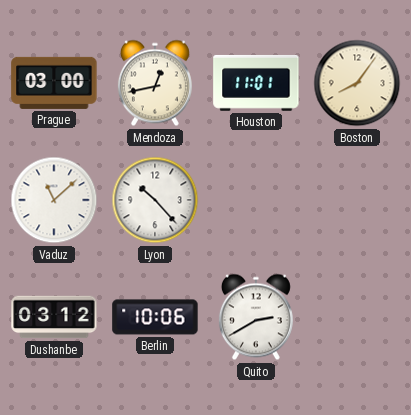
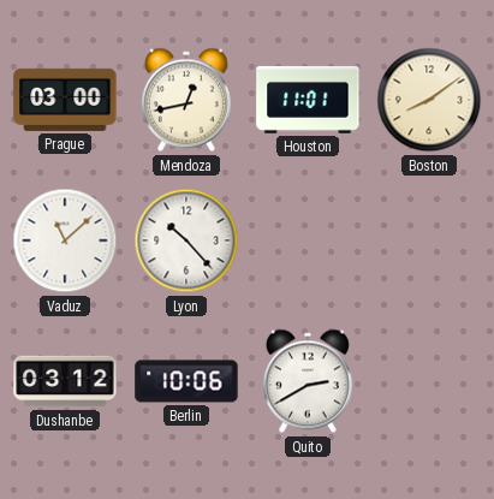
Boston: 8:06 -> 8:09
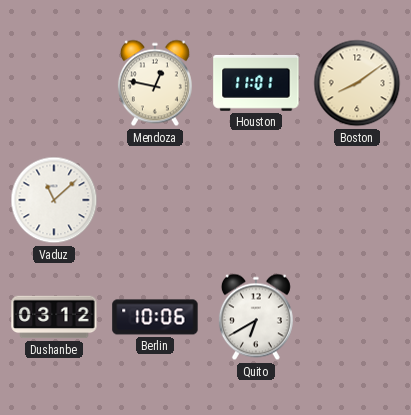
Prague: 03:00 -> none
Mendoza: 12:43 -> 12:47
Lyon: 10:23 -> none
Quito: 2:40 -> 6:40
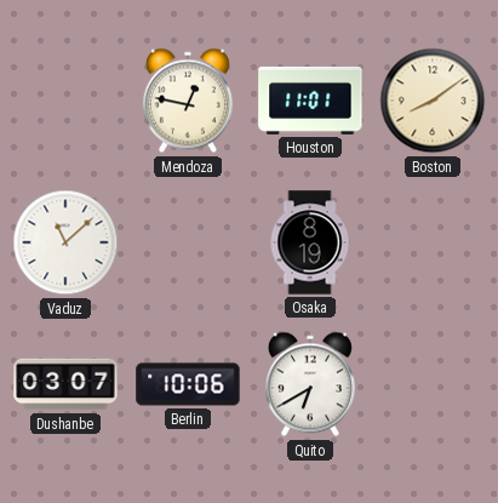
Osaka: none -> 8:19
Dushanbe: 03:12 -> 03:07
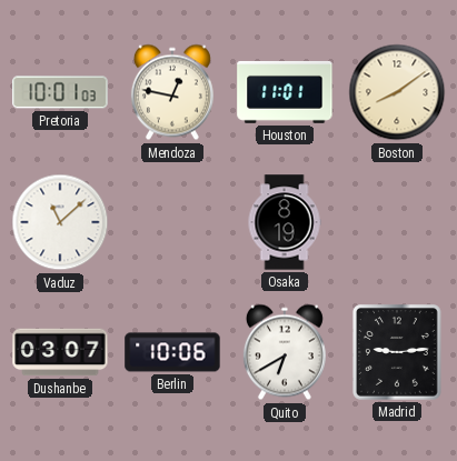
Pretoria: none -> 10:01
Madrid: none -> 9:14
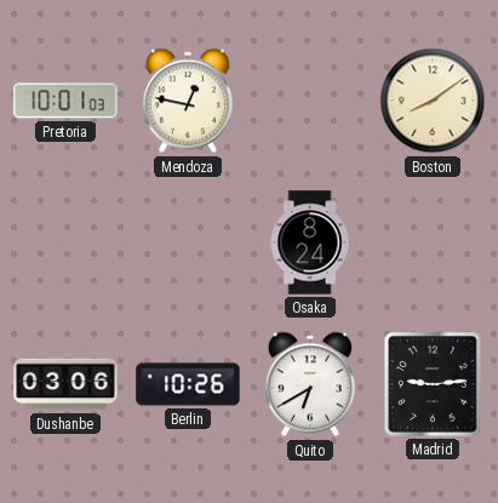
Houston: 11:01 -> none
Vaduz: 11:08 -> none
Osaka: 8:19 -> 8:24
Dushanbe: 03:07 -> 03:06
Berlin: 10:06 -> 10:26
